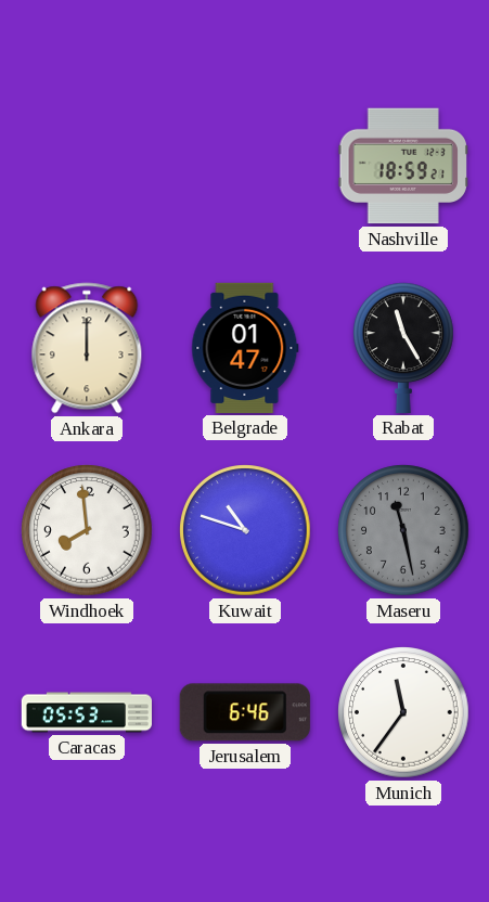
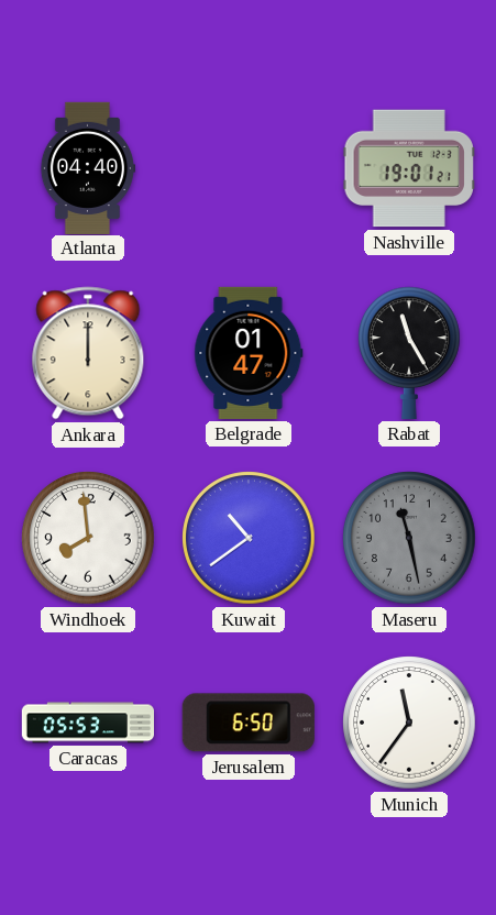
Atlanta: none -> 04:40
Nashville: 18:59 -> 19:01
Kuwait: 10:48 -> 10:39
Jerusalem: 6:46 -> 6:50
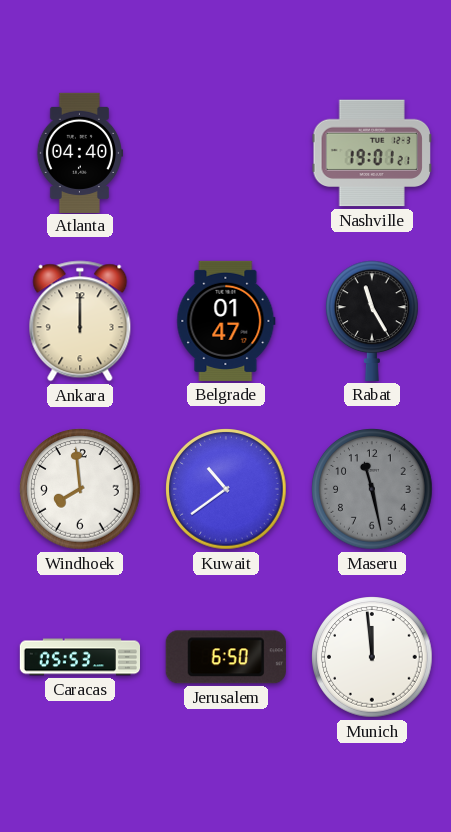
Munich: 11:36 -> 11:59
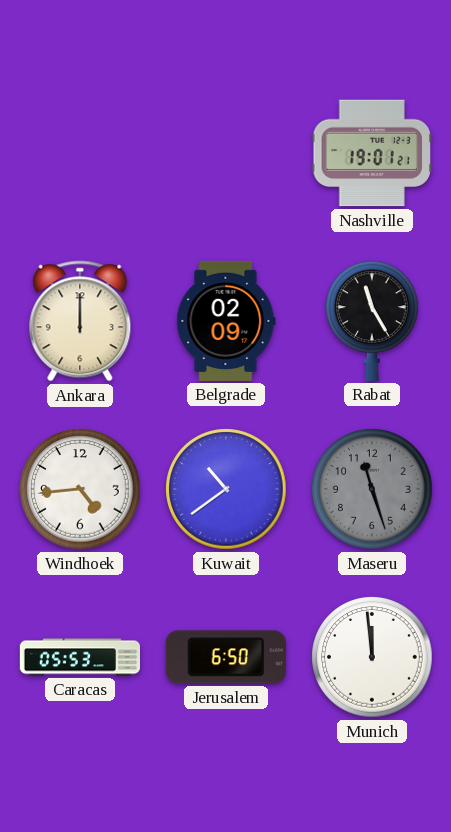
Atlanta: 04:40 -> none
Belgrade: 01:47 -> 02:09
Windhoek: 7:59 -> 4:44
Maseru: 11:28 -> 11:27
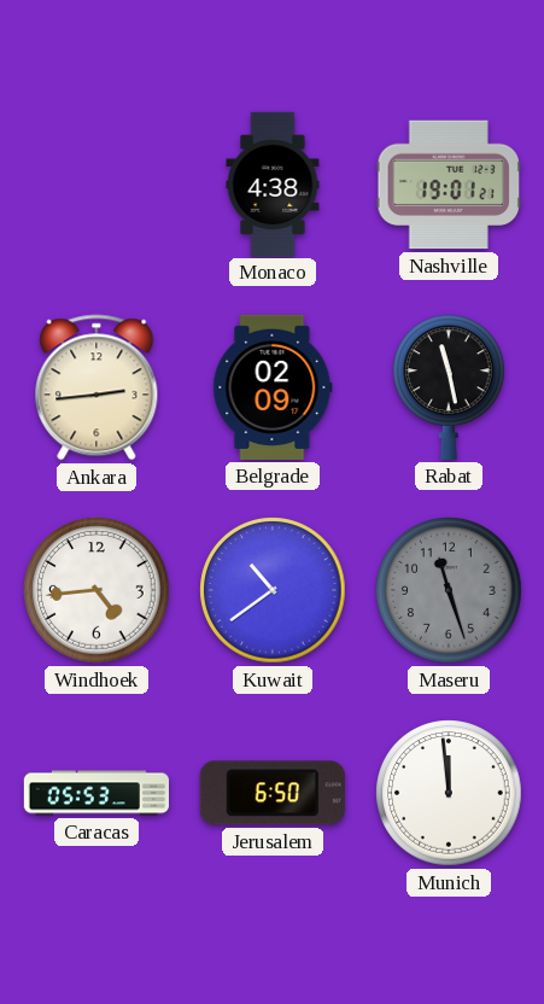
Monaco: none -> 4:38
Ankara: 12:00 -> 2:44
Rabat: 11:25 -> 11:28
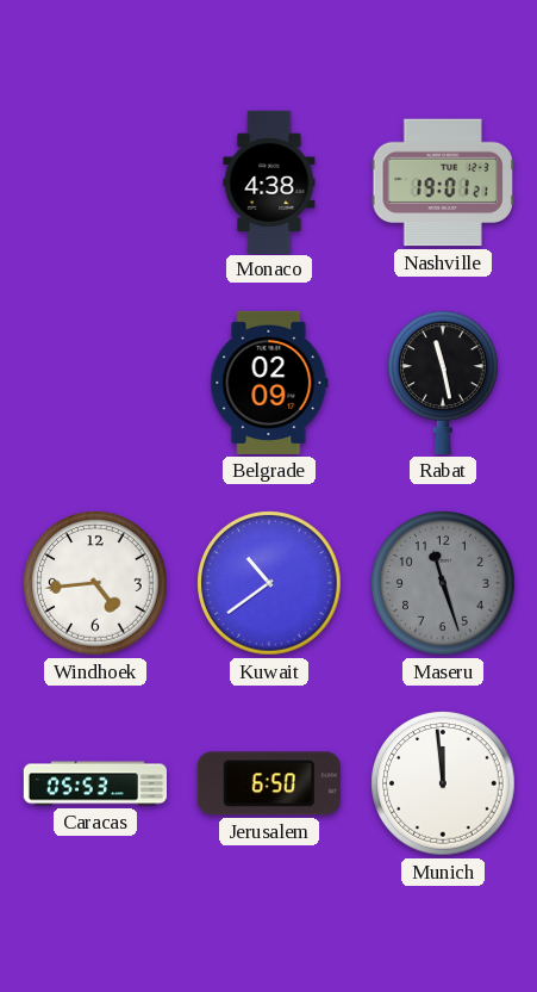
Ankara: 2:44 -> none
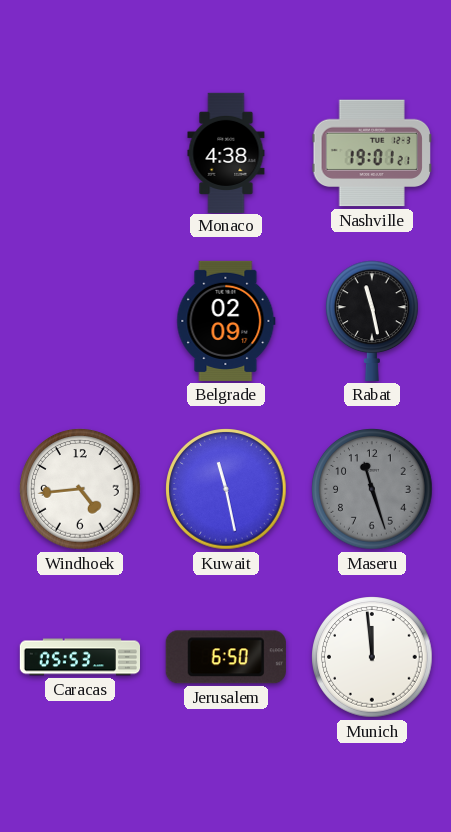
Kuwait: 10:39 -> 11:28
